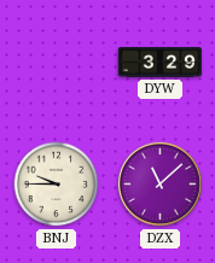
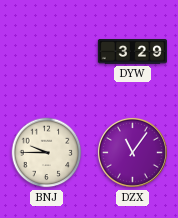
DZX: 11:08 -> 11:06
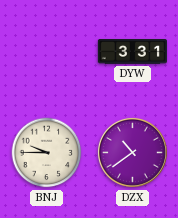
DYW: 3:29 -> 3:31
DZX: 11:06 -> 10:39
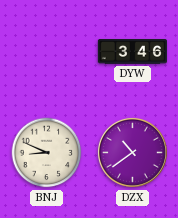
DYW: 3:31 -> 3:46
BNJ: 9:45 -> 8:49
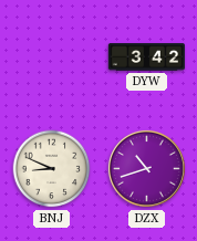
DYW: 3:46 -> 3:42
DZX: 10:39 -> 10:42
